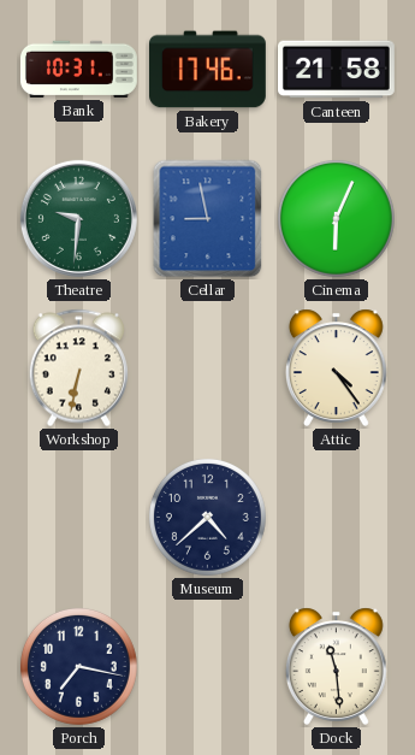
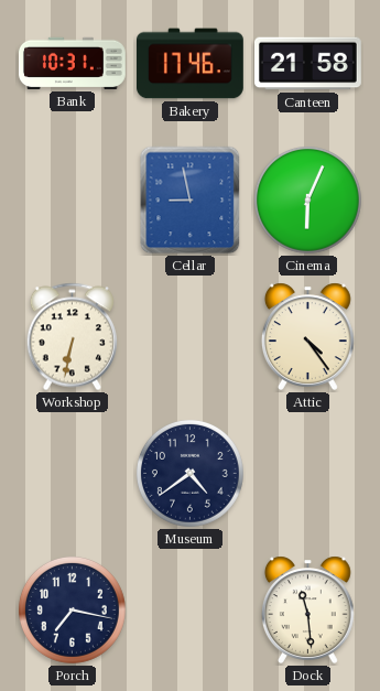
Theatre: 9:31 -> none
Museum: 4:38 -> 4:39
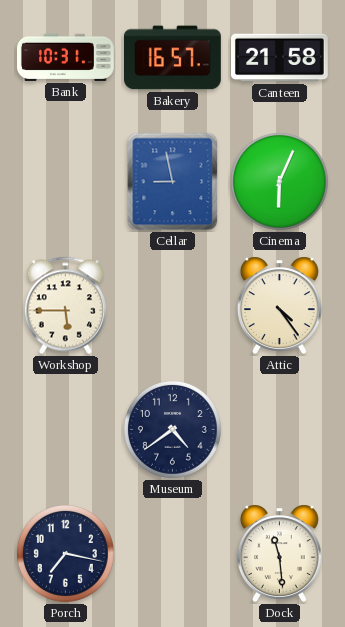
Bakery: 17:46 -> 16:57
Workshop: 6:32 -> 5:45
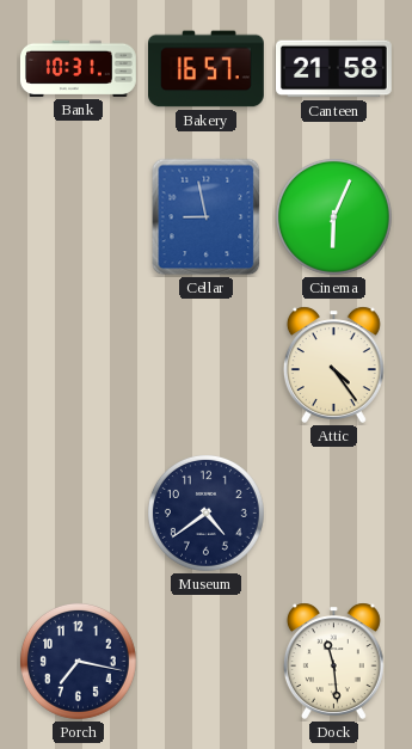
Workshop: 5:45 -> none
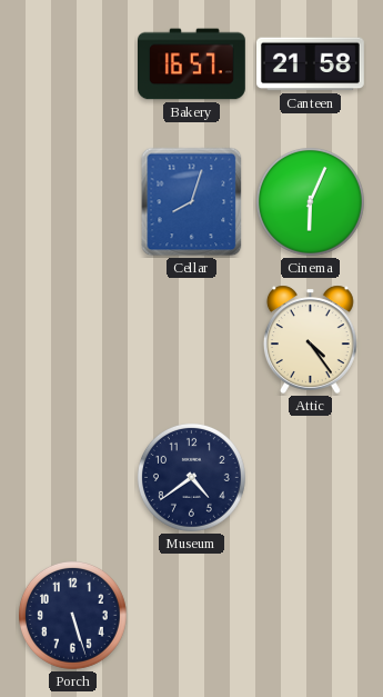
Bank: 10:31 -> none
Cellar: 8:58 -> 8:03
Porch: 7:17 -> 5:27
Dock: 11:29 -> none
